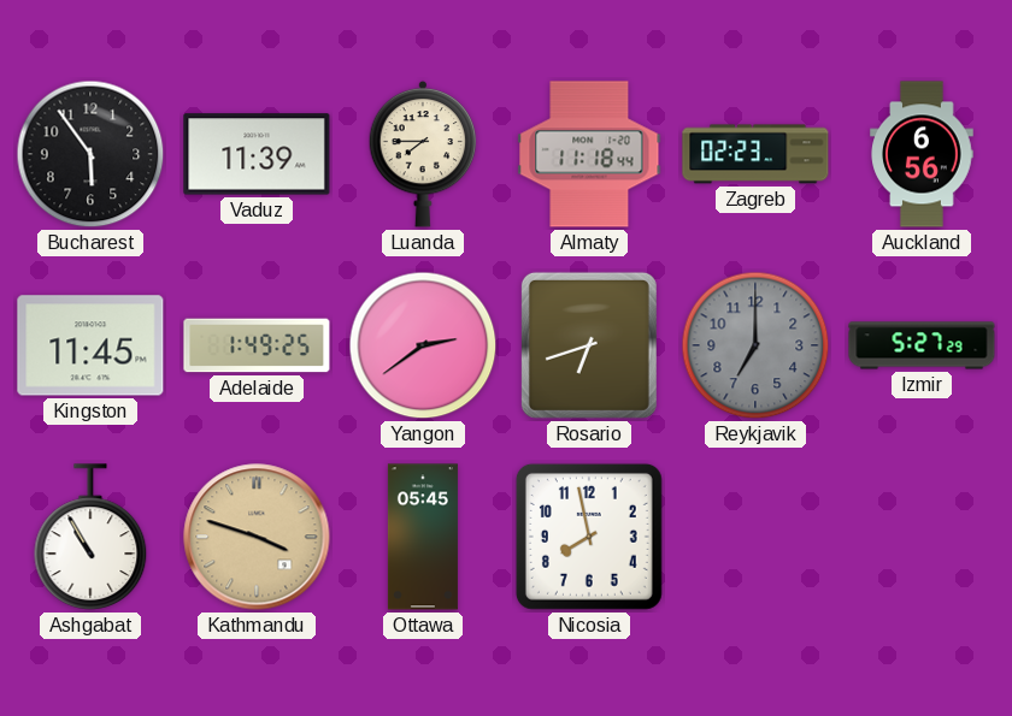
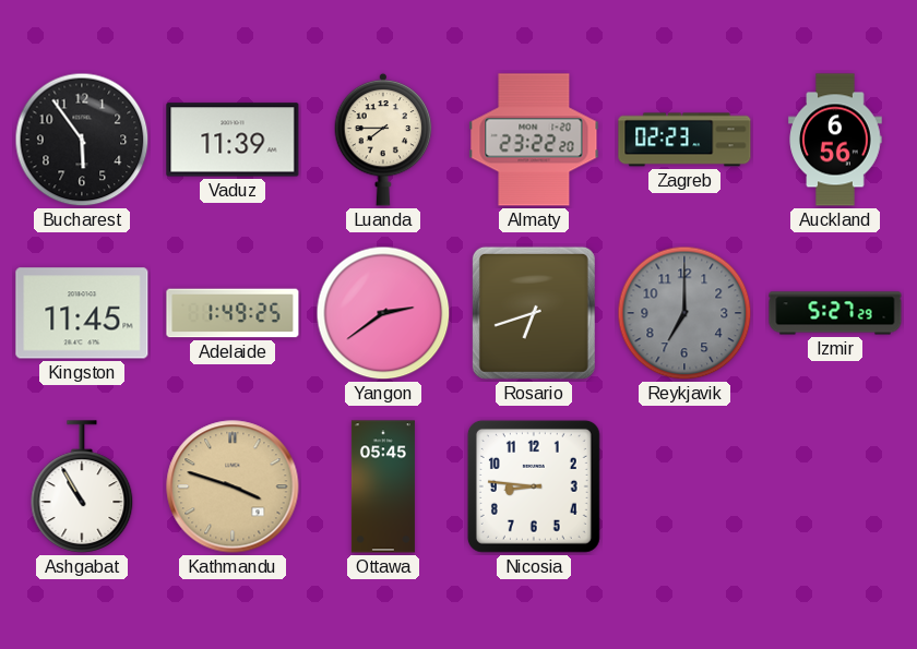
Almaty: 11:18 -> 23:22
Nicosia: 7:58 -> 8:46
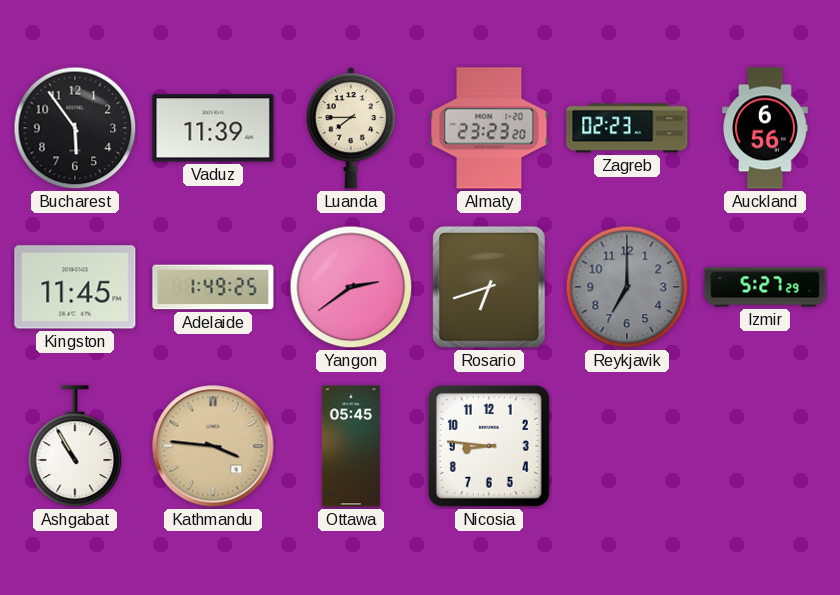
Almaty: 23:22 -> 23:23
Kathmandu: 3:48 -> 3:46
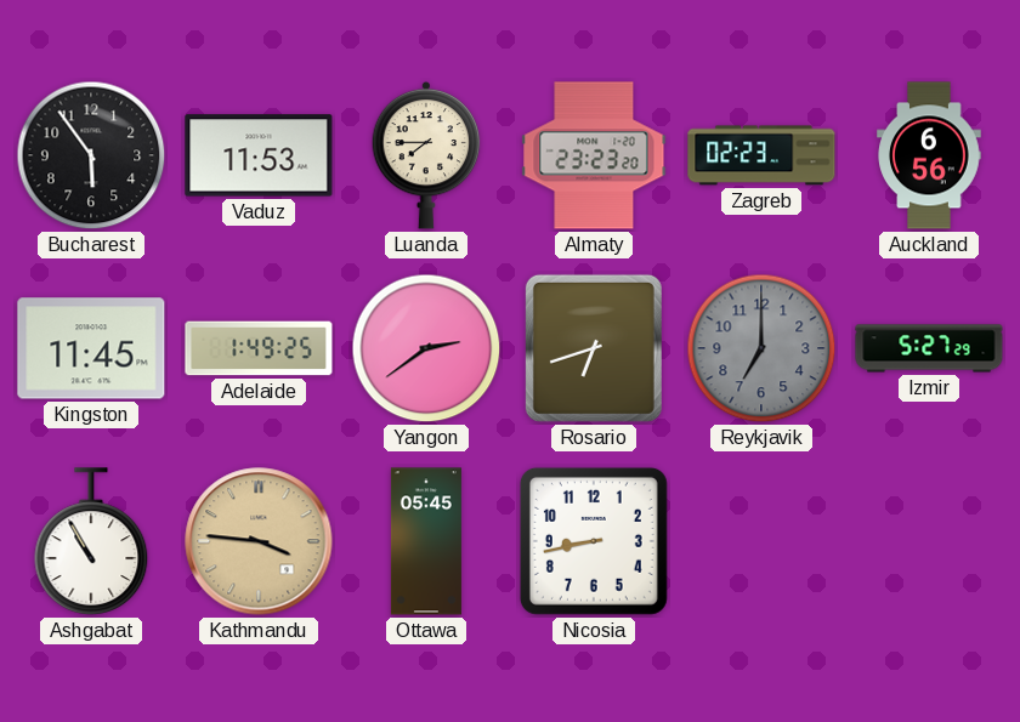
Vaduz: 11:39 -> 11:53
Nicosia: 8:46 -> 8:43
